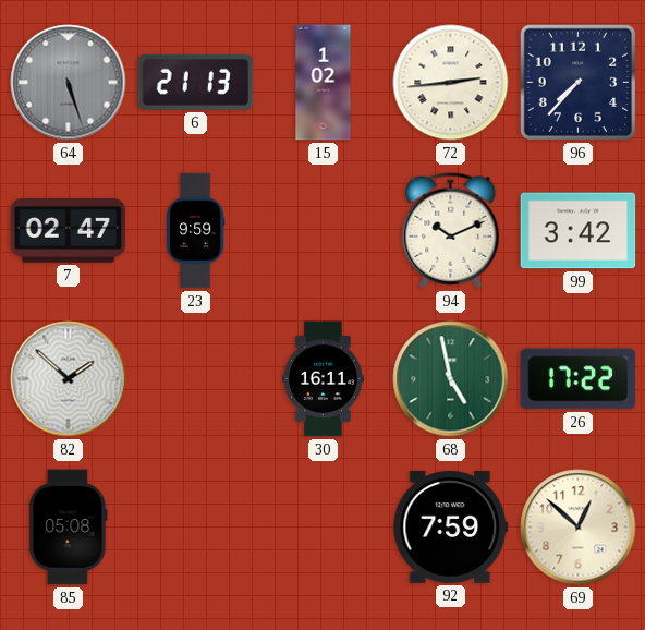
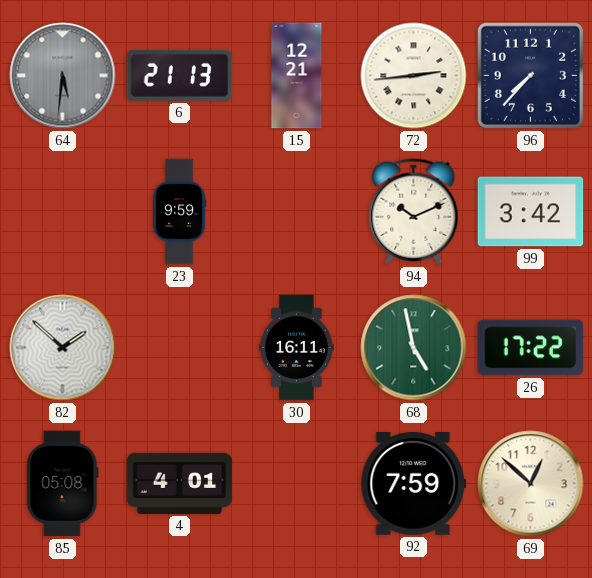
64: 5:27 -> 5:31
15: 1:02 -> 12:21
7: 02:47 -> none
4: none -> 4:01
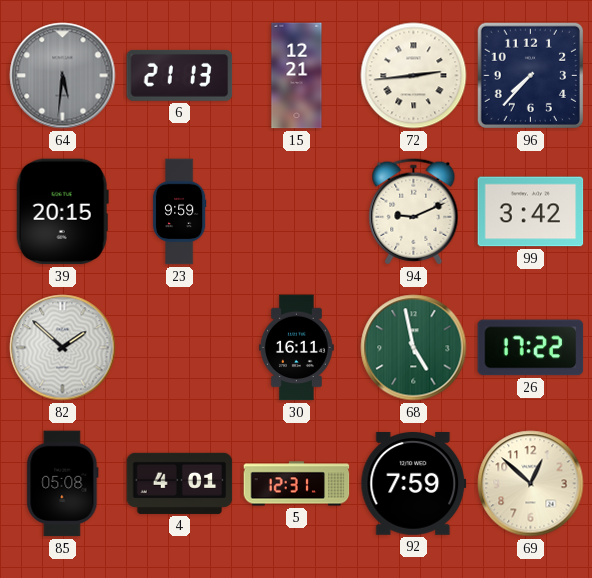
39: none -> 20:15
94: 10:11 -> 9:11
5: none -> 12:31
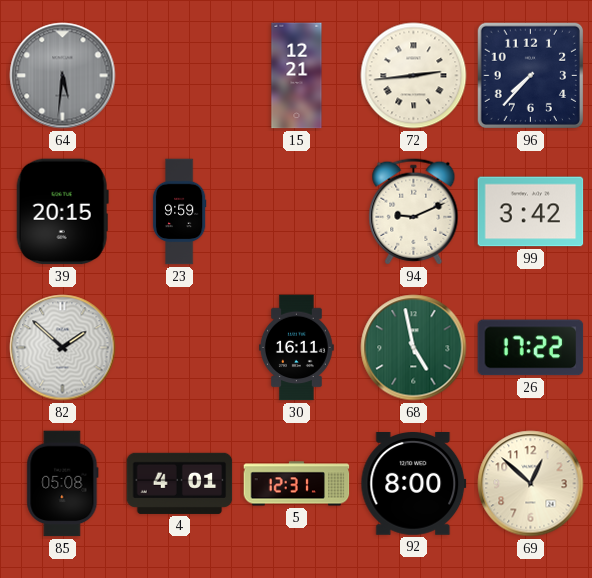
6: 21:13 -> none
92: 7:59 -> 8:00
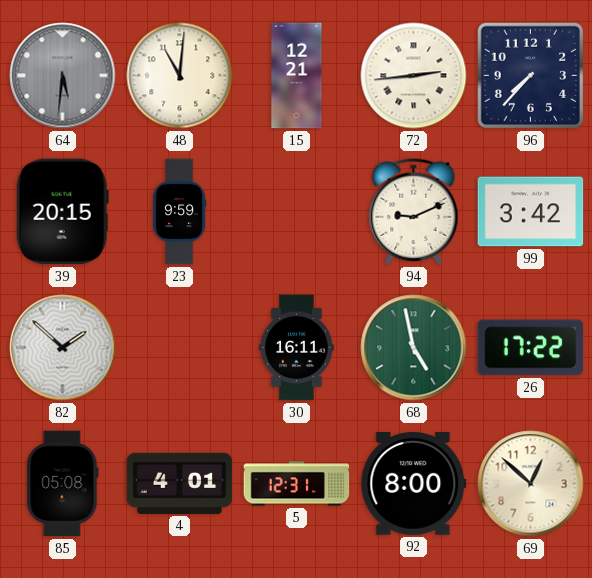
48: none -> 11:01
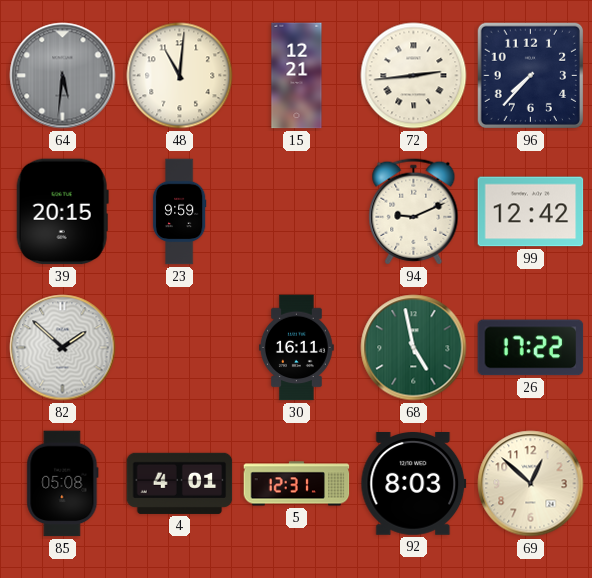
99: 3:42 -> 12:42
92: 8:00 -> 8:03
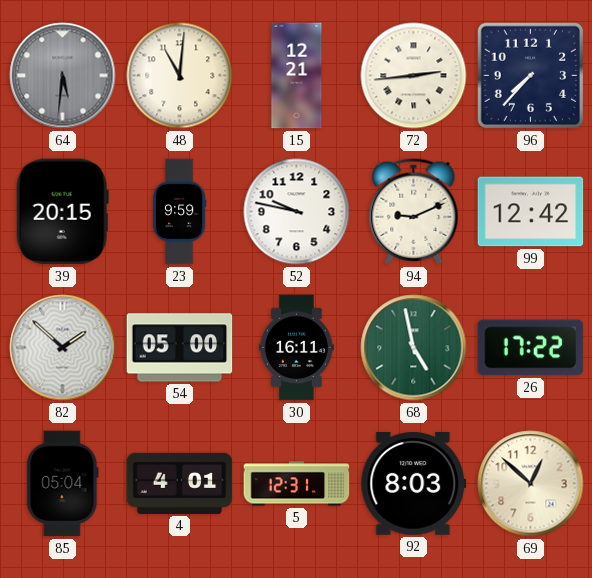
52: none -> 9:47
54: none -> 05:00
85: 05:08 -> 05:04
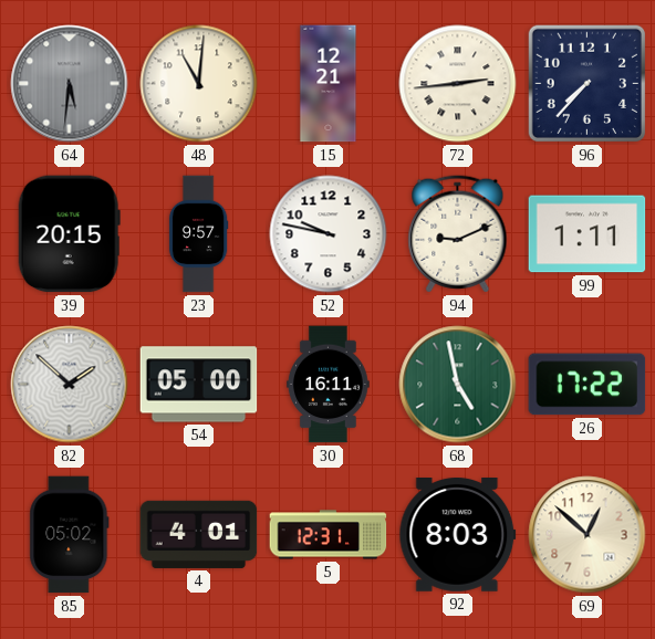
23: 9:59 -> 9:57
99: 12:42 -> 1:11
85: 05:04 -> 05:02
